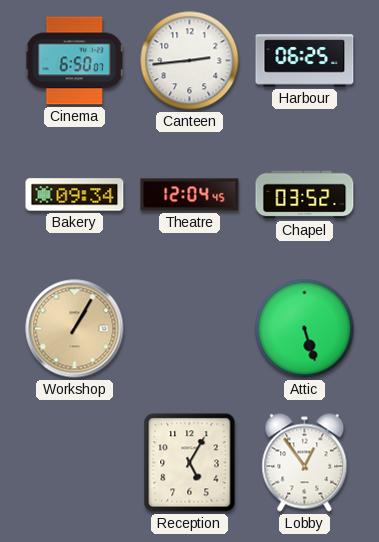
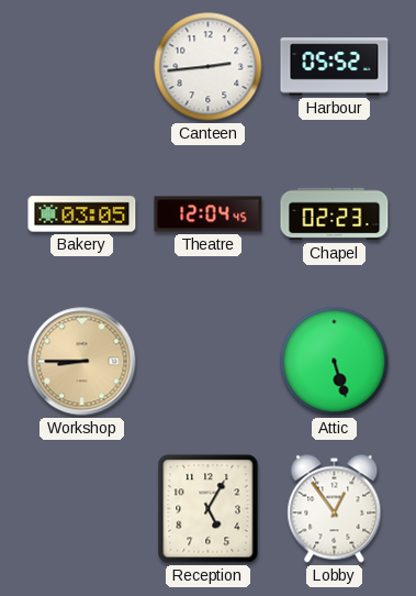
Cinema: 6:50 -> none
Harbour: 06:25 -> 05:52
Bakery: 09:34 -> 03:05
Chapel: 03:52 -> 02:23
Workshop: 1:05 -> 8:45
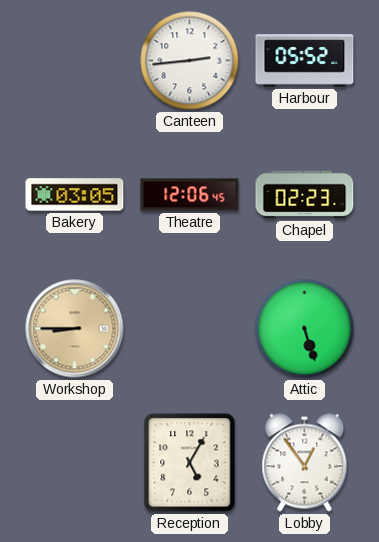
Theatre: 12:04 -> 12:06
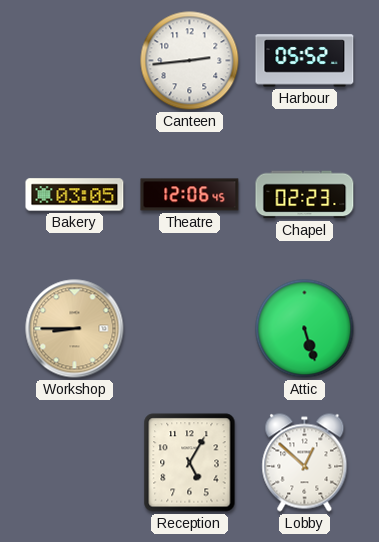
Lobby: 12:54 -> 12:52
